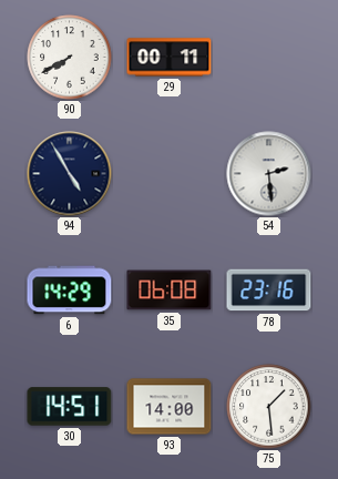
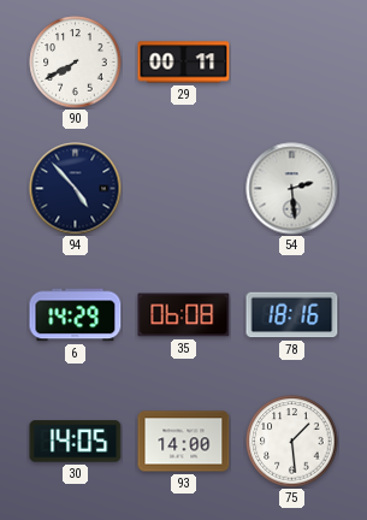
94: 4:55 -> 4:53
78: 23:16 -> 18:16
30: 14:51 -> 14:05
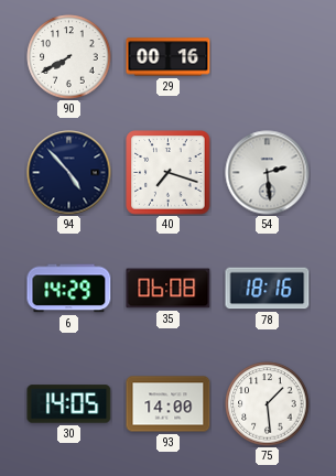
29: 00:11 -> 00:16
40: none -> 7:18
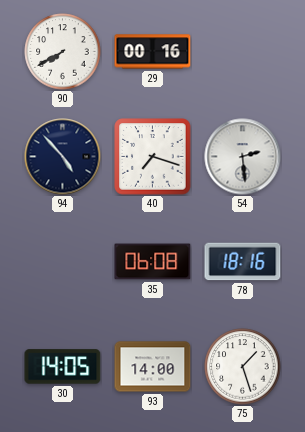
6: 14:29 -> none
75: 1:29 -> 1:27
